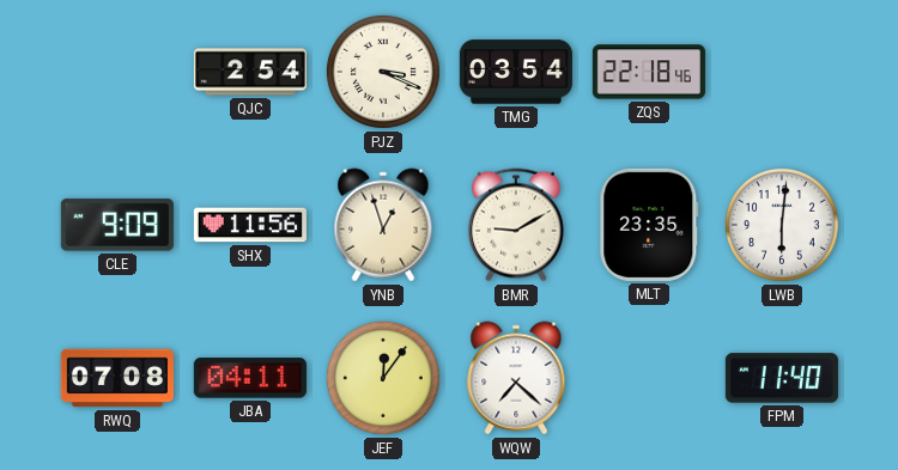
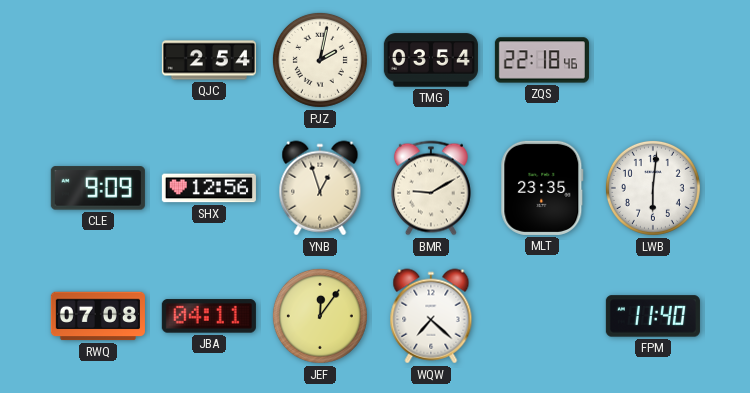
PJZ: 3:19 -> 2:02
SHX: 11:56 -> 12:56
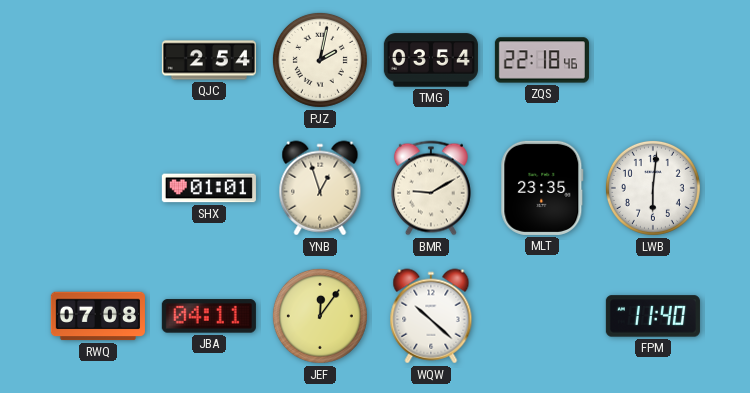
CLE: 9:09 -> none
SHX: 12:56 -> 01:01
WQW: 7:22 -> 10:22
